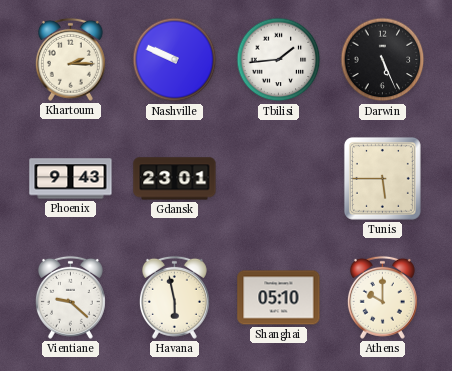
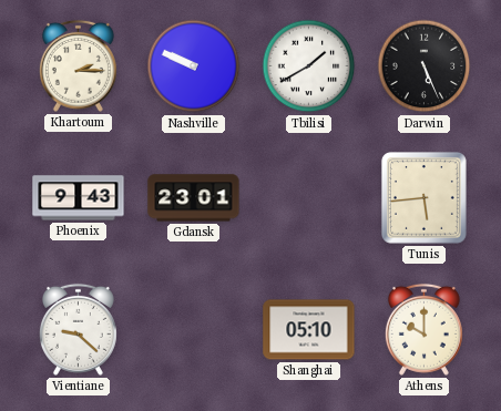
Tbilisi: 1:44 -> 1:40
Tunis: 5:45 -> 5:44
Havana: 5:58 -> none
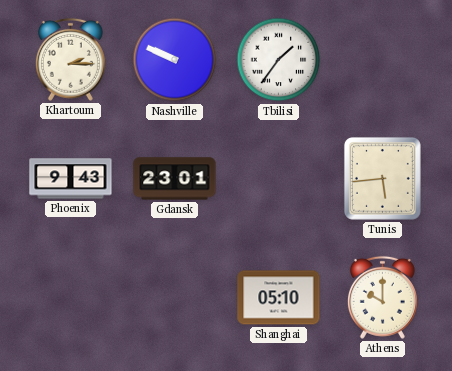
Tbilisi: 1:40 -> 1:36
Darwin: 5:26 -> none
Vientiane: 9:22 -> none
